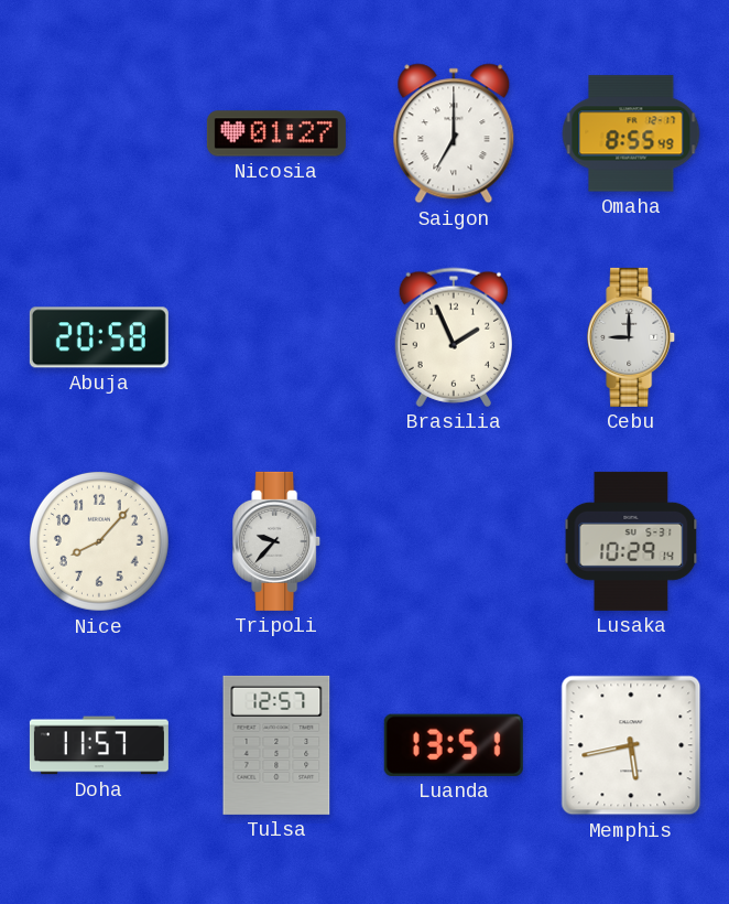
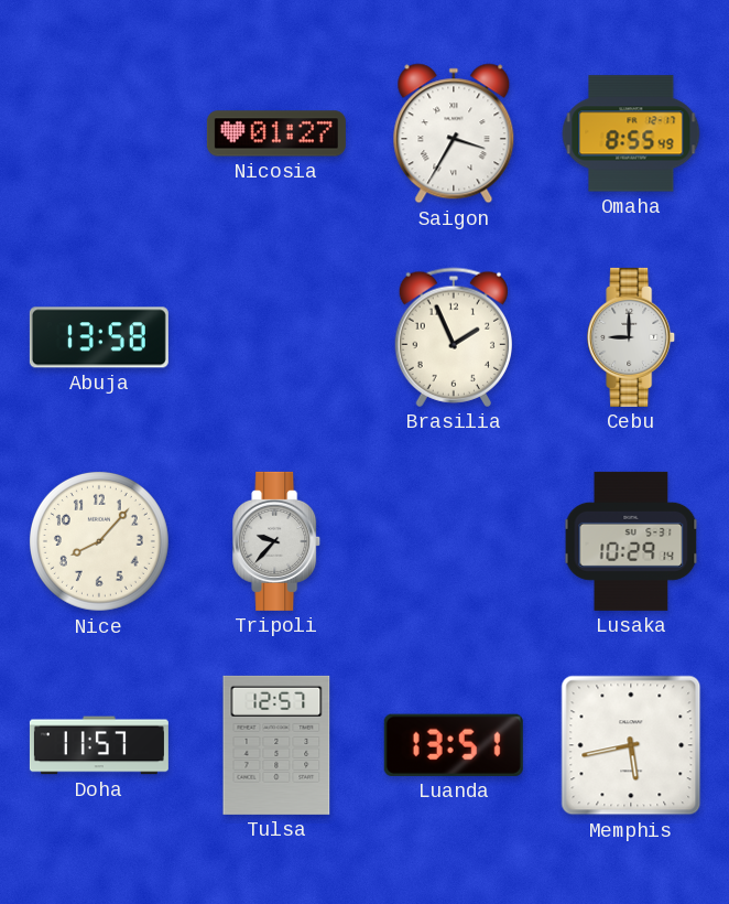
Saigon: 7:00 -> 3:35
Abuja: 20:58 -> 13:58
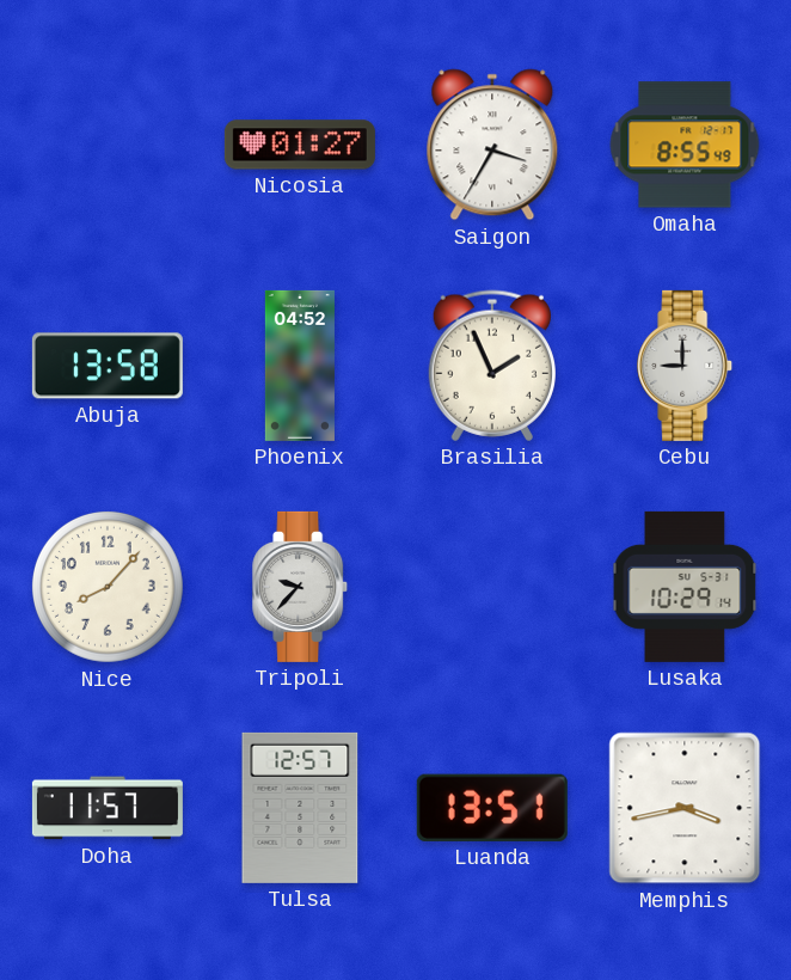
Phoenix: none -> 04:52
Memphis: 5:43 -> 3:43
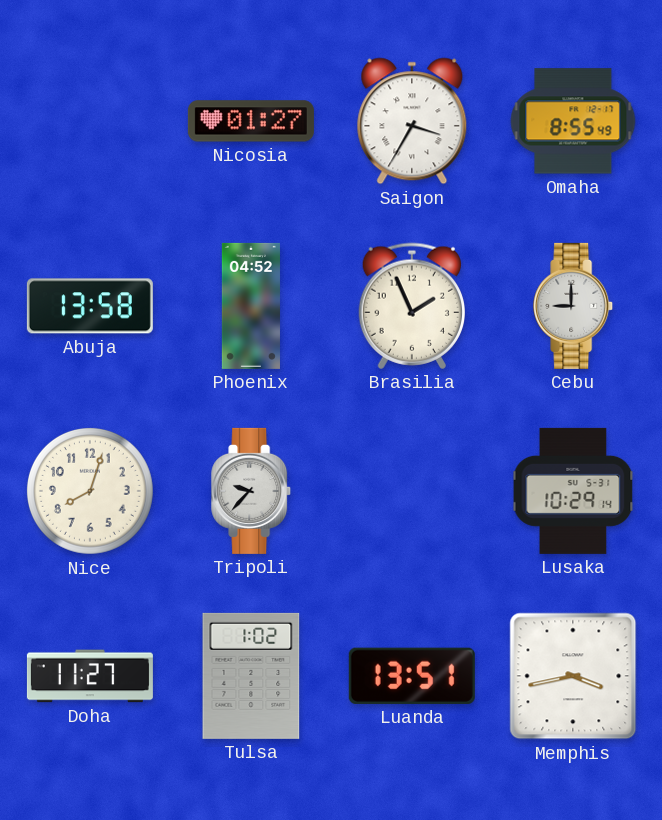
Nice: 8:07 -> 8:03
Doha: 11:57 -> 11:27
Tulsa: 12:57 -> 1:02
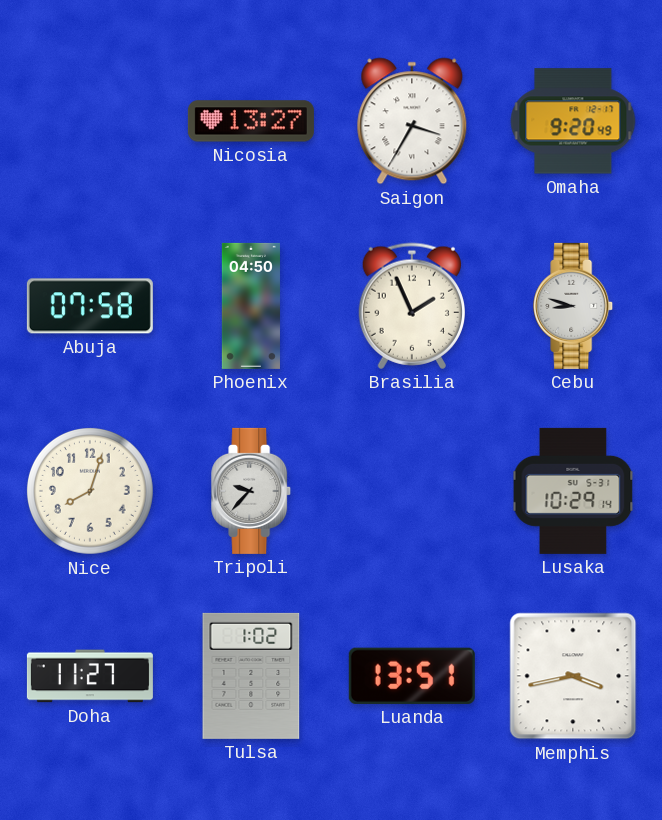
Nicosia: 01:27 -> 13:27
Omaha: 8:55 -> 9:20
Abuja: 13:58 -> 07:58
Phoenix: 04:52 -> 04:50
Cebu: 9:00 -> 8:48
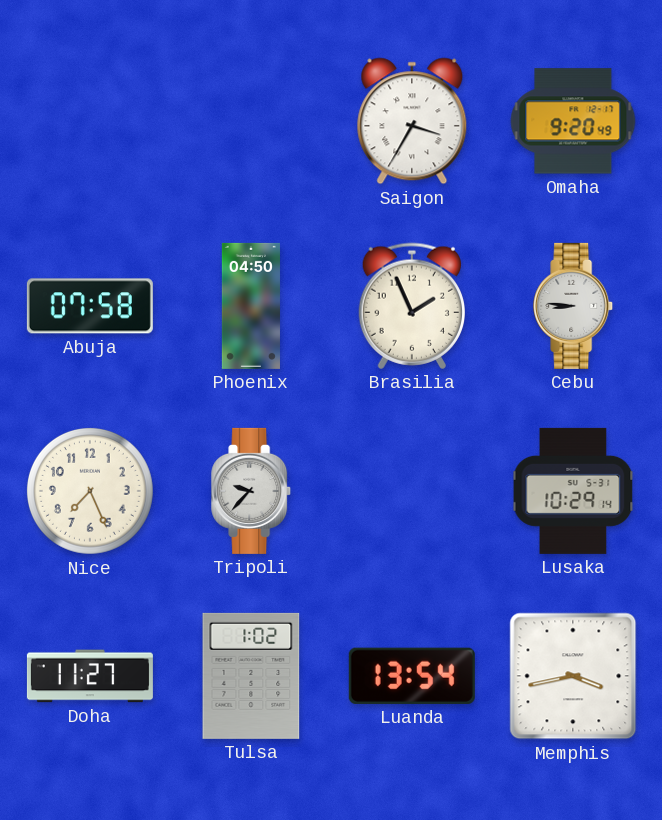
Nicosia: 13:27 -> none
Cebu: 8:48 -> 8:46
Nice: 8:03 -> 7:26
Luanda: 13:51 -> 13:54
